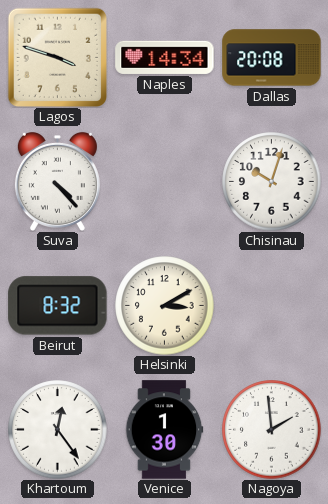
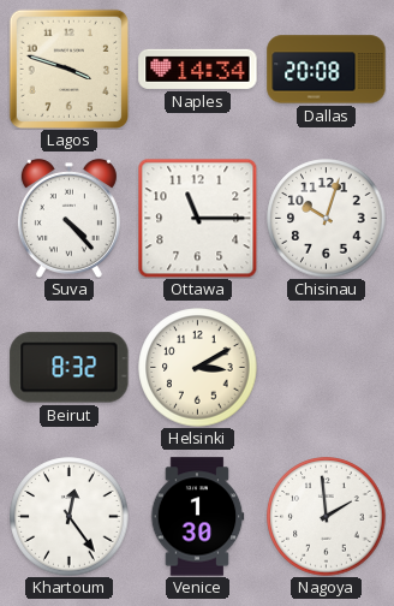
Ottawa: none -> 11:15
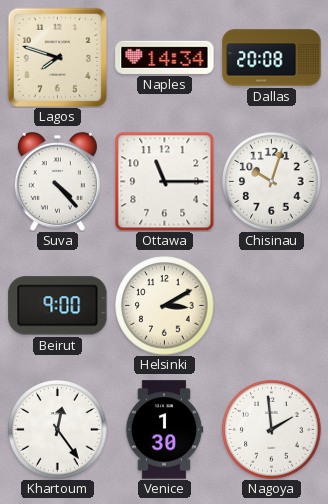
Lagos: 3:48 -> 7:48
Beirut: 8:32 -> 9:00
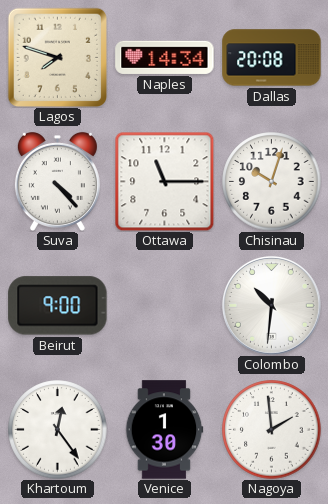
Helsinki: 3:10 -> none
Colombo: none -> 10:31
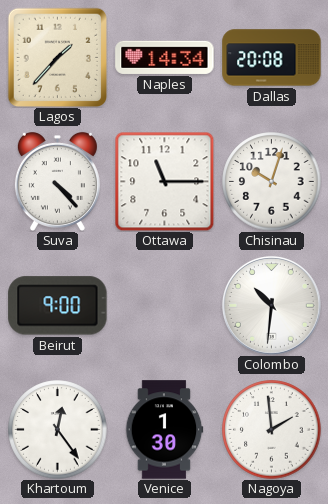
Lagos: 7:48 -> 1:37
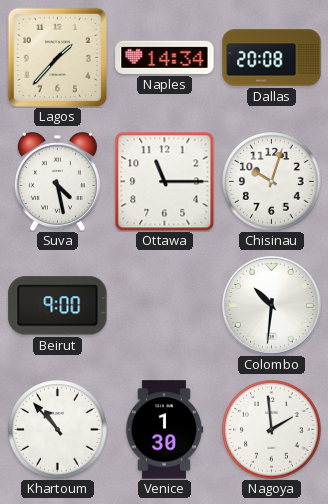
Suva: 4:23 -> 4:28
Khartoum: 12:24 -> 10:53
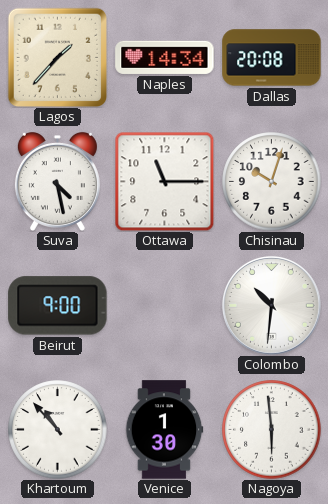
Nagoya: 1:59 -> 5:59
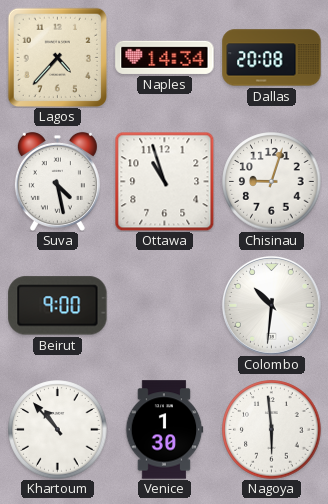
Lagos: 1:37 -> 4:37
Ottawa: 11:15 -> 10:57
Chisinau: 10:03 -> 9:03
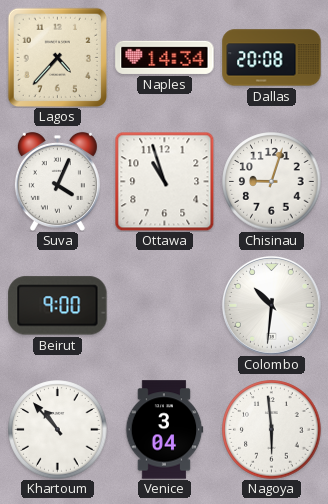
Suva: 4:28 -> 4:04
Venice: 1:30 -> 3:04
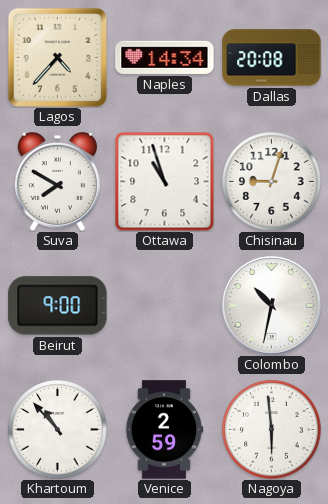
Suva: 4:04 -> 7:50
Colombo: 10:31 -> 10:32
Venice: 3:04 -> 2:59
